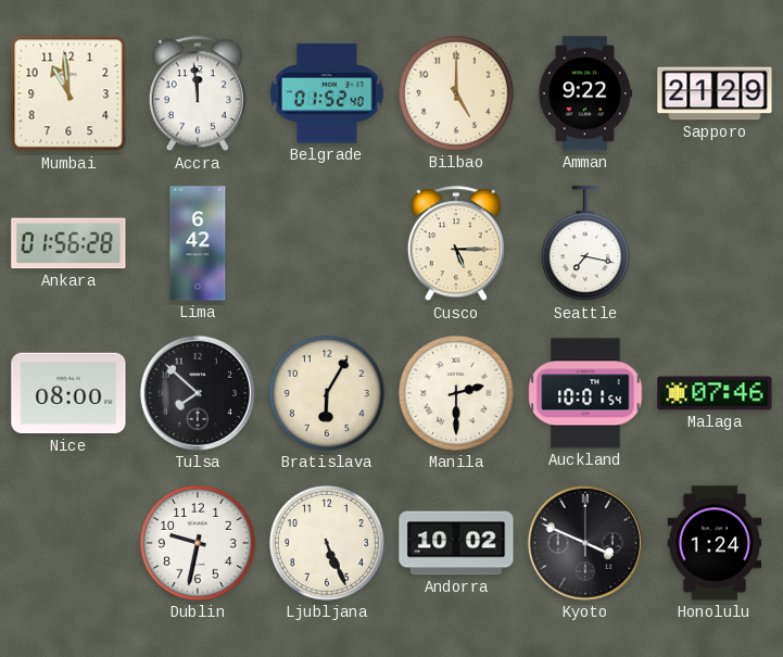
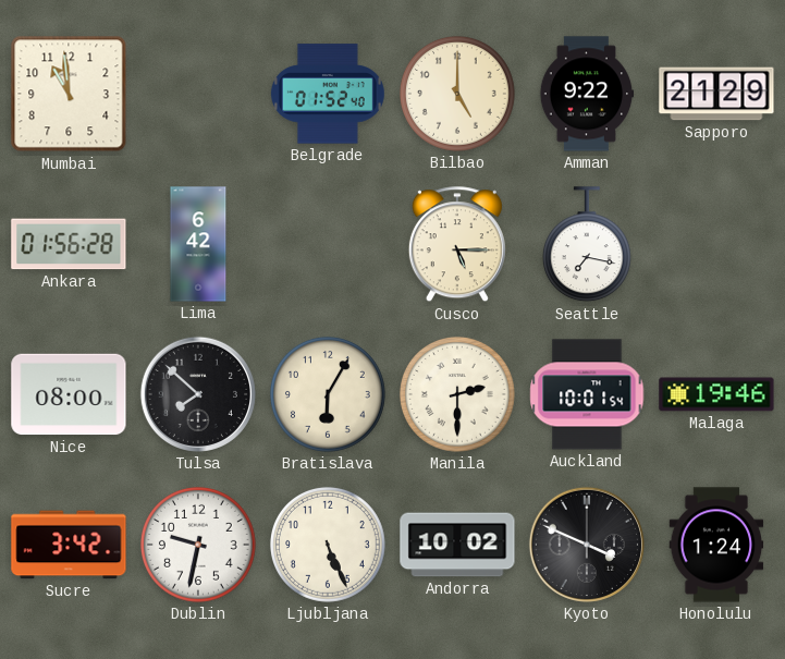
Accra: 11:59 -> none
Malaga: 07:46 -> 19:46
Sucre: none -> 3:42
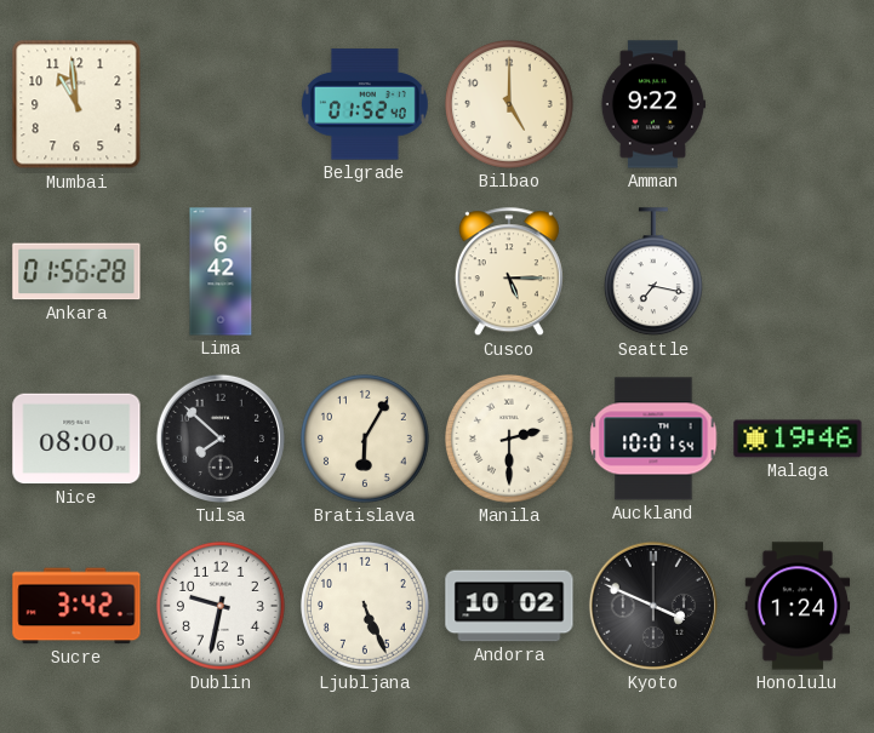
Sapporo: 21:29 -> none
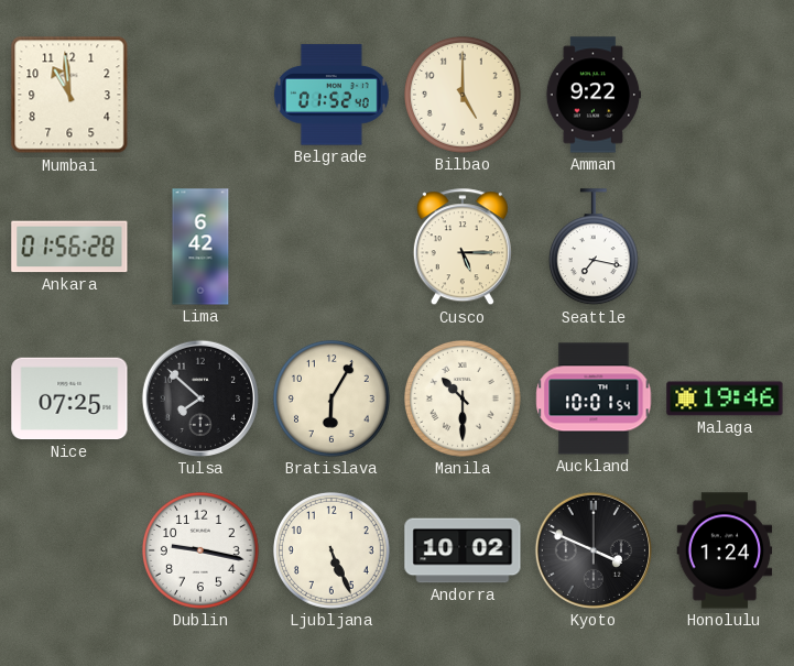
Nice: 08:00 -> 07:25
Manila: 2:30 -> 10:30
Sucre: 3:42 -> none
Dublin: 9:32 -> 9:17
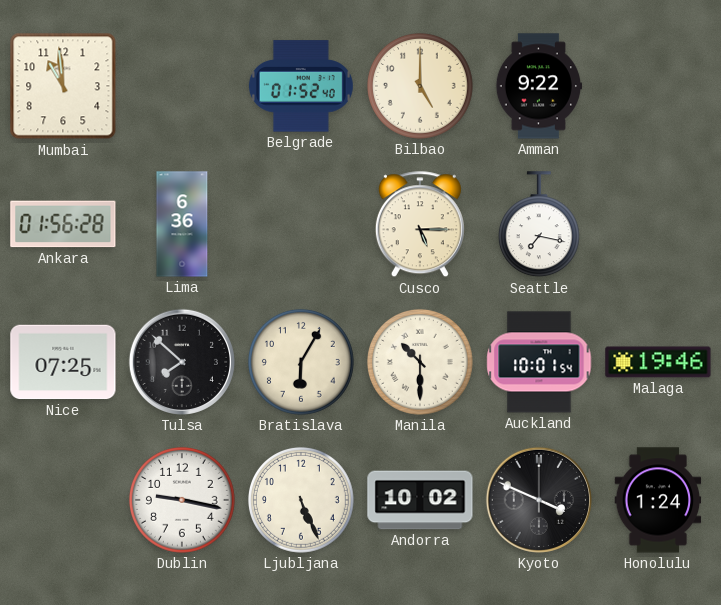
Lima: 6:42 -> 6:36
